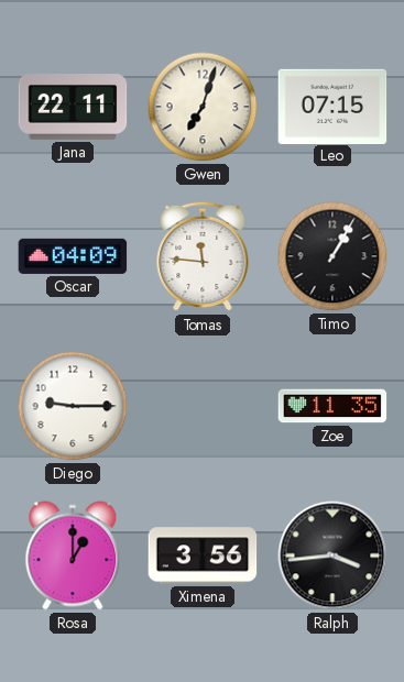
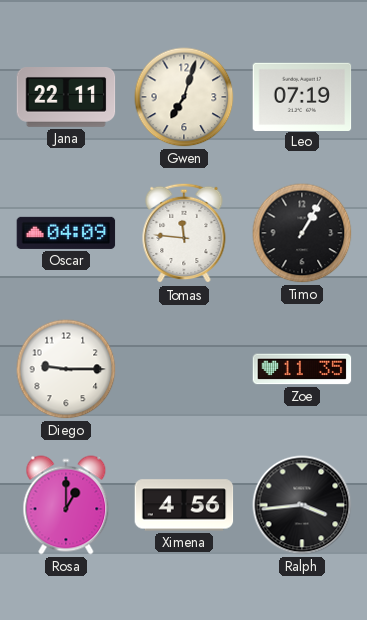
Leo: 07:15 -> 07:19
Ximena: 3:56 -> 4:56
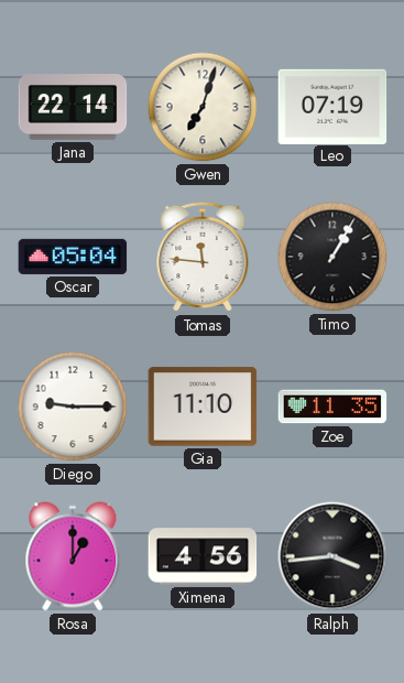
Jana: 22:11 -> 22:14
Oscar: 04:09 -> 05:04
Gia: none -> 11:10
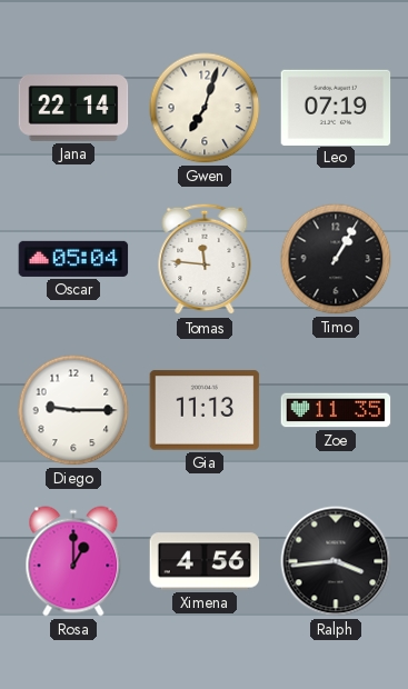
Gia: 11:10 -> 11:13
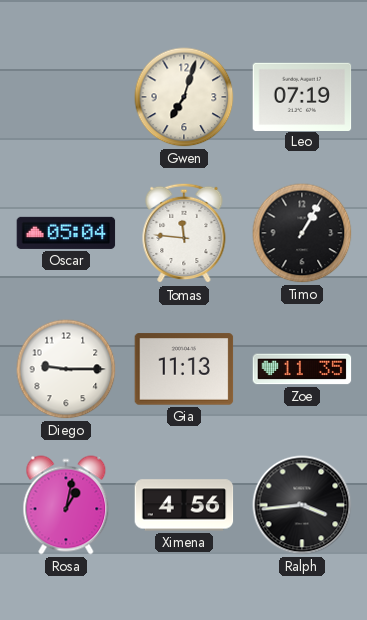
Jana: 22:14 -> none
Rosa: 1:00 -> 1:02
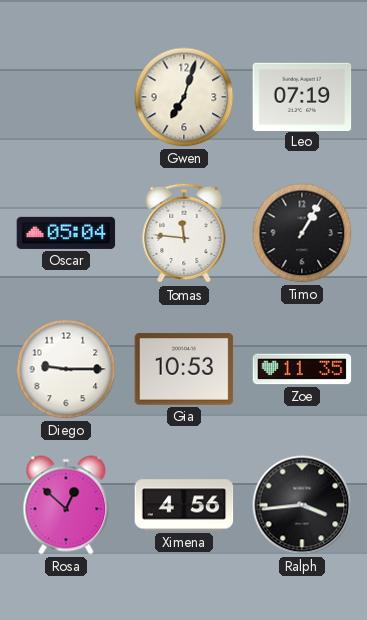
Gia: 11:13 -> 10:53
Rosa: 1:02 -> 12:52
